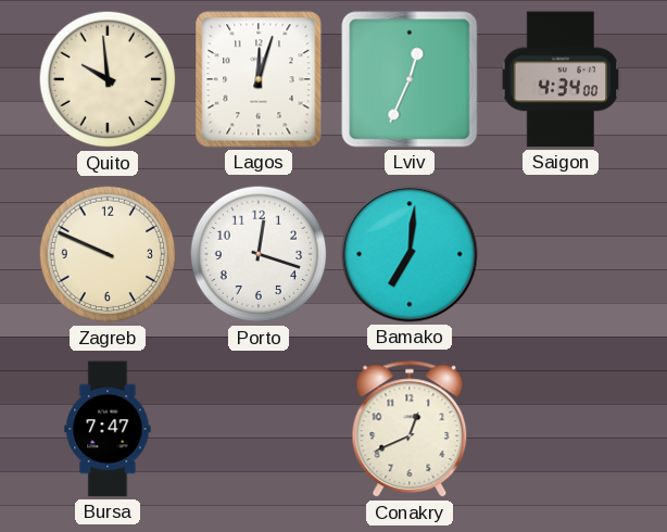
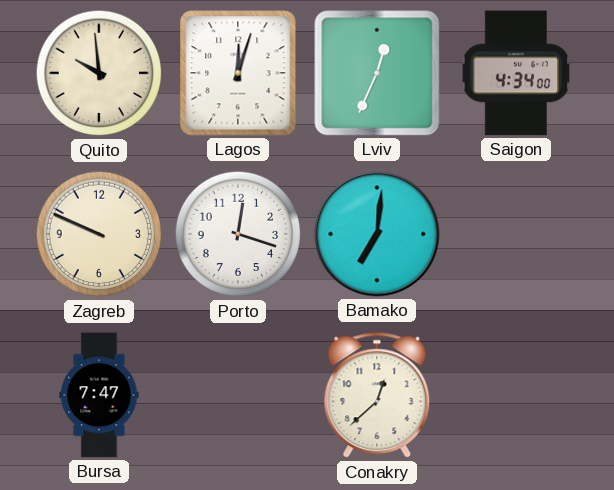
Conakry: 12:41 -> 12:38
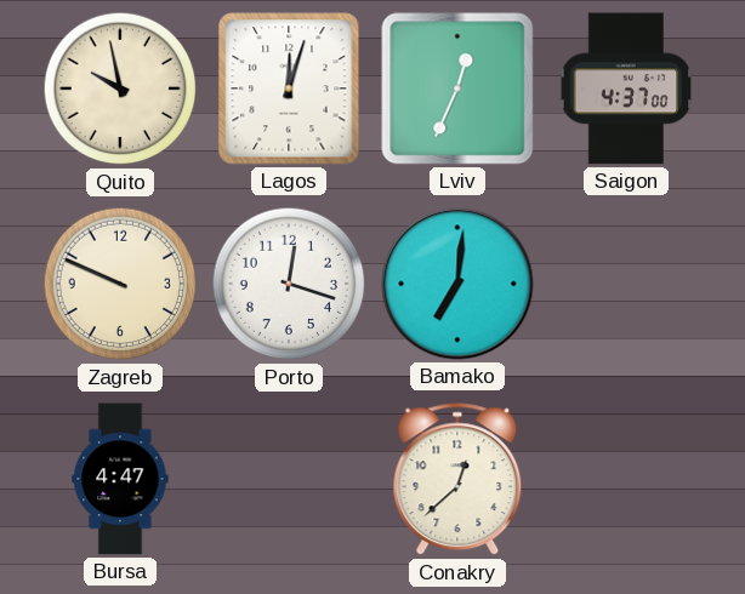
Quito: 9:59 -> 9:58
Saigon: 4:34 -> 4:37
Bursa: 7:47 -> 4:47
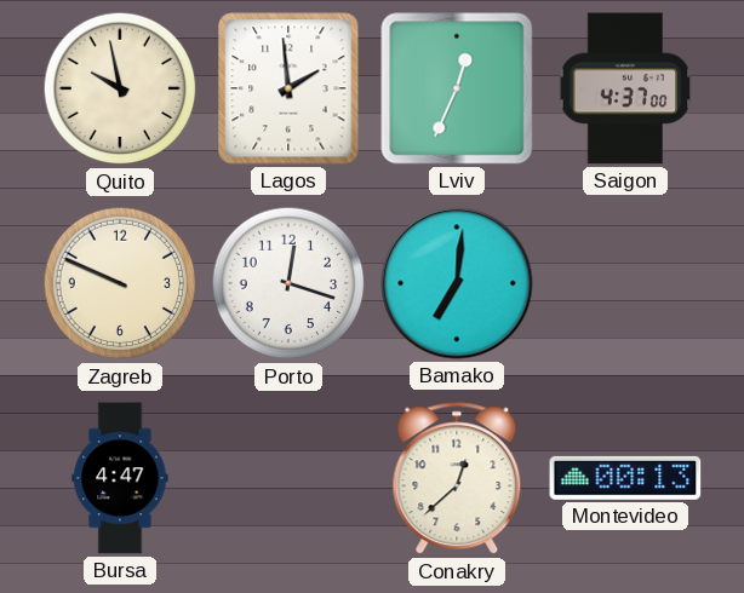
Lagos: 12:03 -> 1:59
Montevideo: none -> 00:13
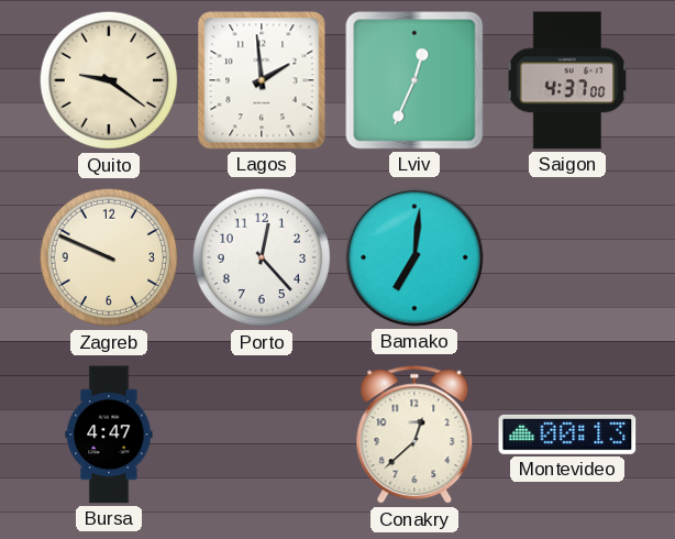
Quito: 9:58 -> 9:21
Porto: 12:18 -> 12:23
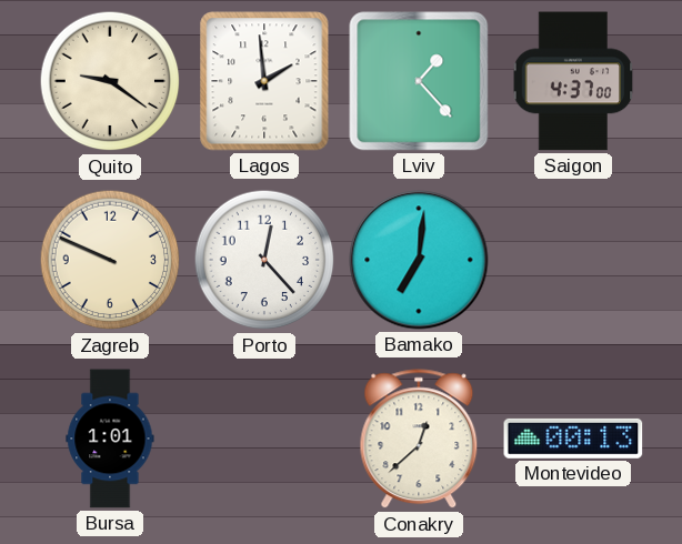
Lviv: 12:34 -> 1:23
Bursa: 4:47 -> 1:01
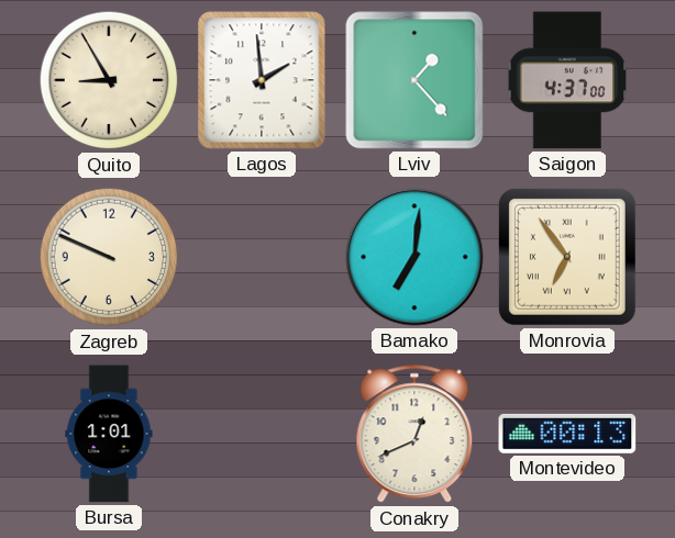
Quito: 9:21 -> 8:55
Porto: 12:23 -> none
Monrovia: none -> 6:54
Conakry: 12:38 -> 12:41
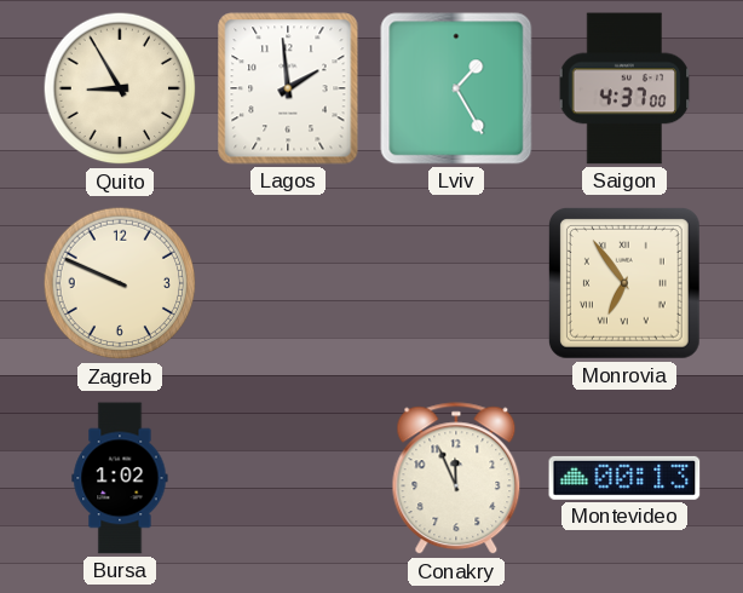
Lviv: 1:23 -> 1:25
Bamako: 7:01 -> none
Bursa: 1:01 -> 1:02
Conakry: 12:41 -> 11:56
